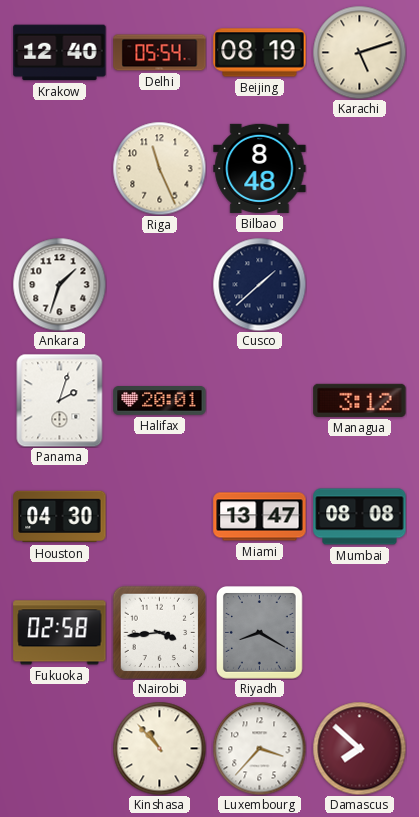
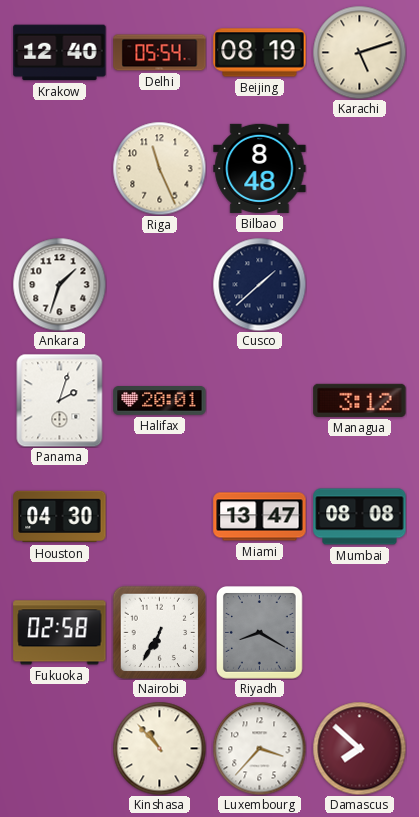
Nairobi: 3:44 -> 6:35
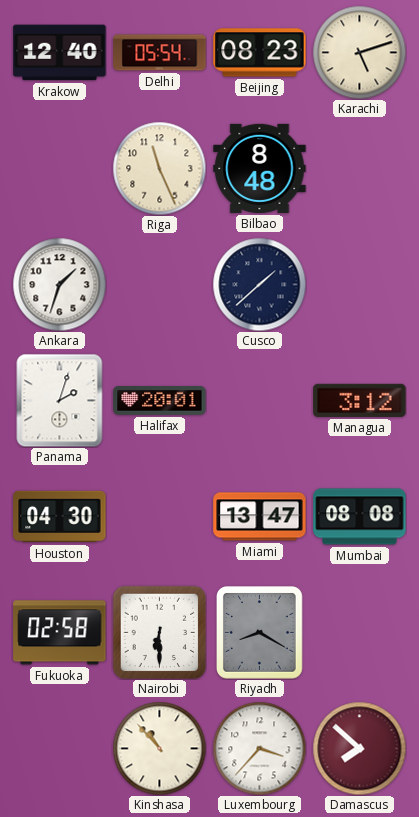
Beijing: 08:19 -> 08:23
Nairobi: 6:35 -> 6:30
